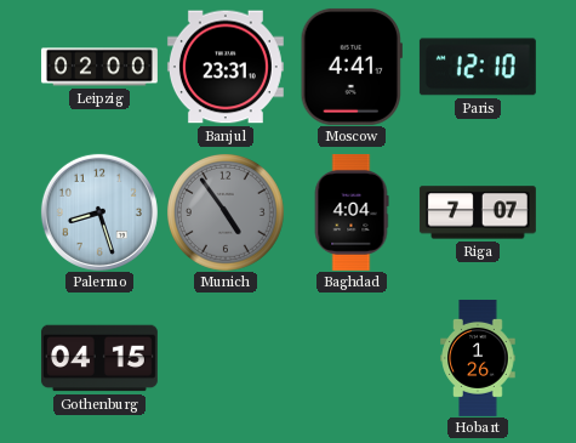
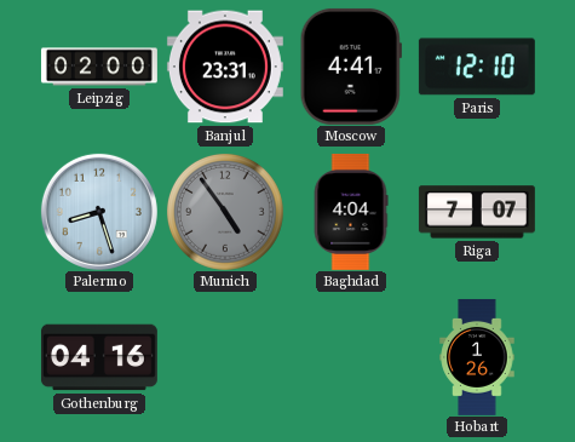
Gothenburg: 04:15 -> 04:16
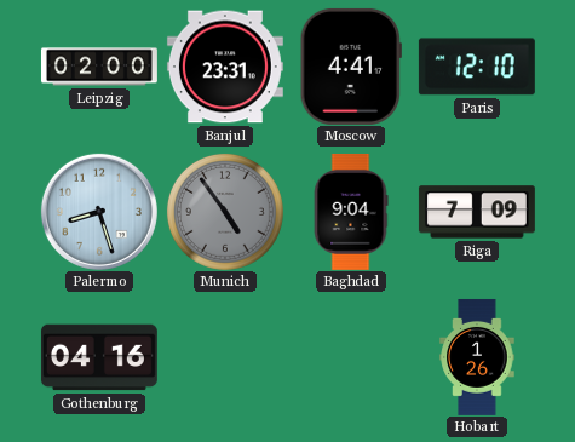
Baghdad: 4:04 -> 9:04
Riga: 7:07 -> 7:09
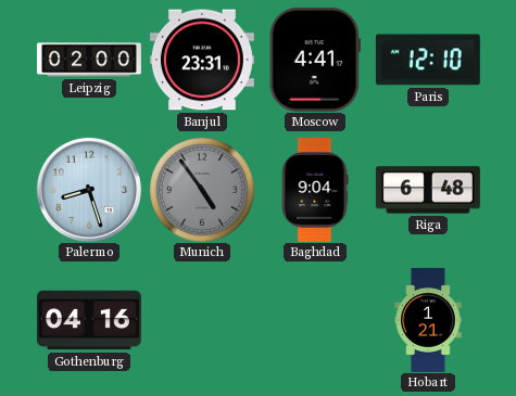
Riga: 7:09 -> 6:48
Hobart: 1:26 -> 1:21
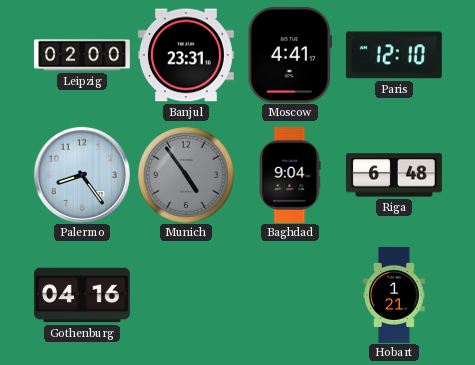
Palermo: 8:27 -> 8:24
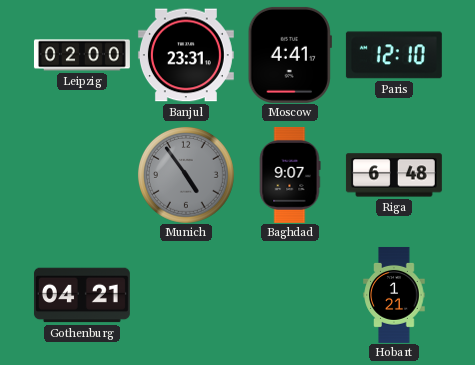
Palermo: 8:24 -> none
Baghdad: 9:04 -> 9:07
Gothenburg: 04:16 -> 04:21
